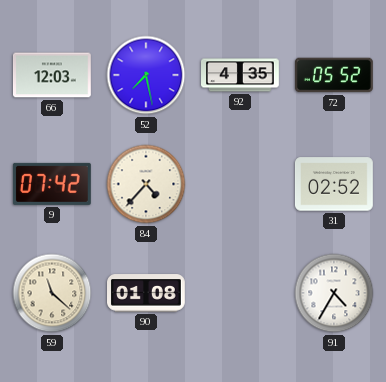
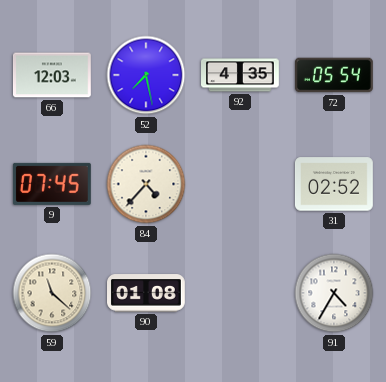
72: 05:52 -> 05:54
9: 07:42 -> 07:45
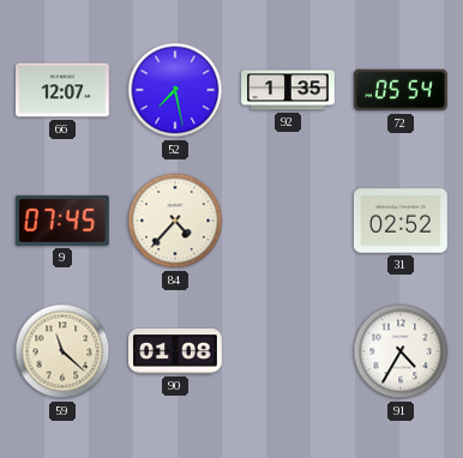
66: 12:03 -> 12:07
92: 4:35 -> 1:35
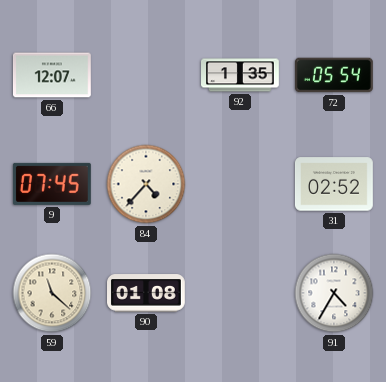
52: 7:28 -> none
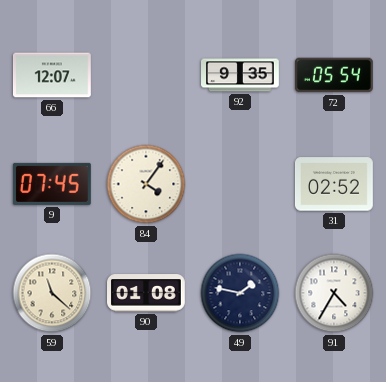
92: 1:35 -> 9:35
84: 4:37 -> 4:06
49: none -> 1:47
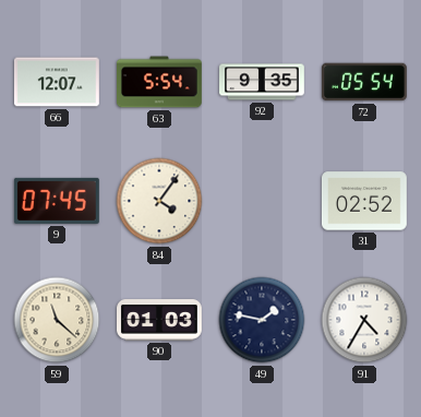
63: none -> 5:54
90: 01:08 -> 01:03
